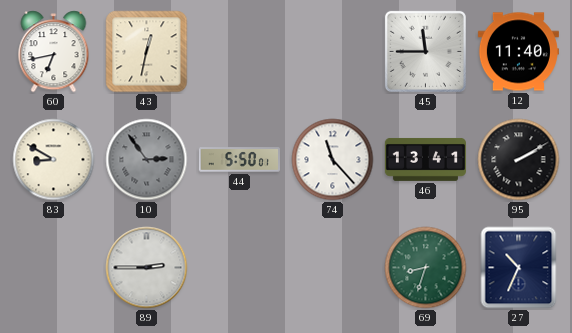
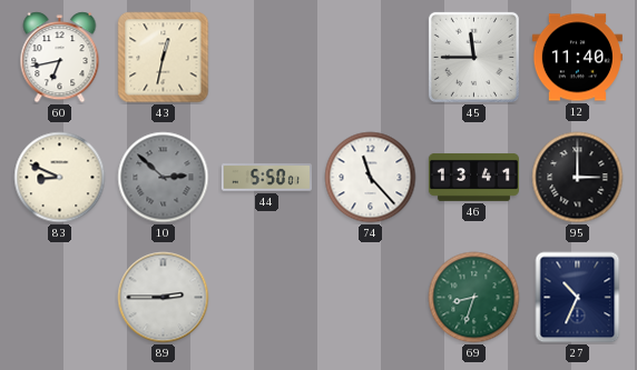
83: 8:50 -> 8:49
10: 2:54 -> 2:52
95: 2:10 -> 3:00
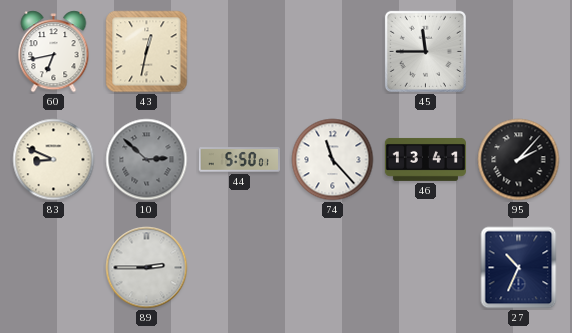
12: 11:40 -> none
95: 3:00 -> 2:07
69: 8:33 -> none
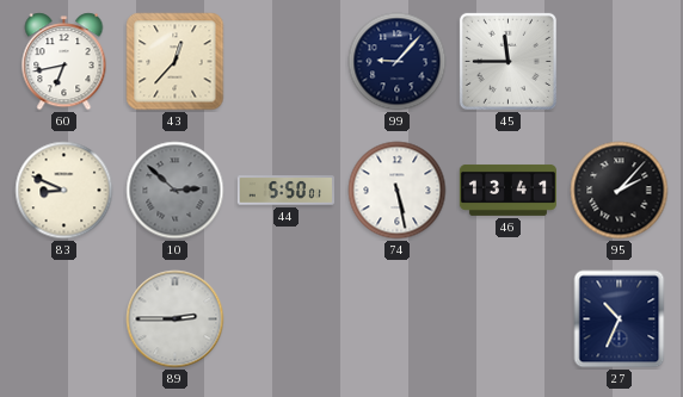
43: 12:32 -> 12:37
99: none -> 9:07
74: 11:23 -> 5:28
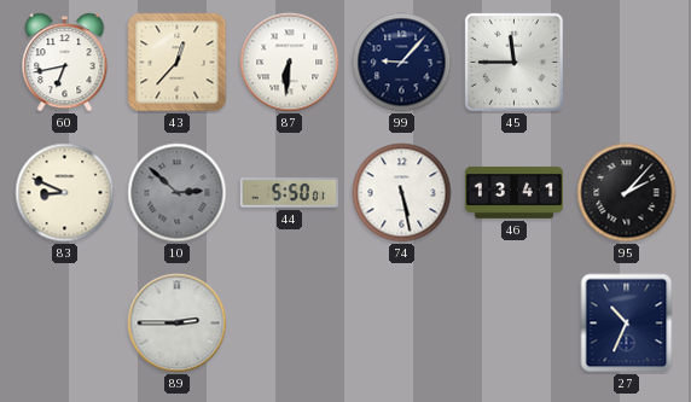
87: none -> 6:31
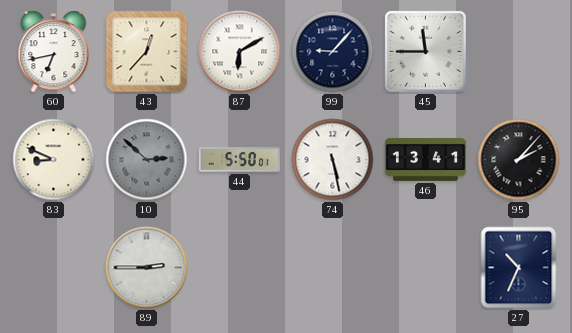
87: 6:31 -> 6:10
